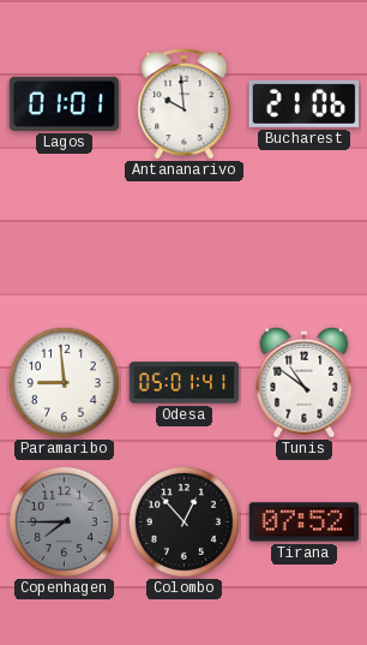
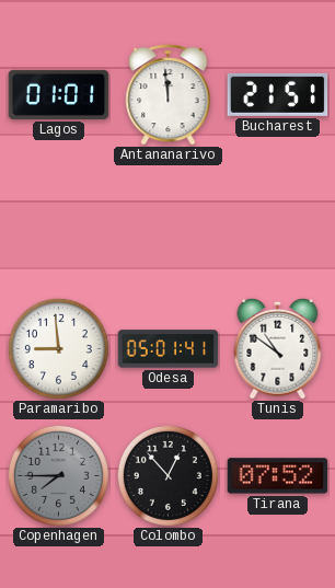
Antananarivo: 9:59 -> 11:59
Bucharest: 21:06 -> 21:51
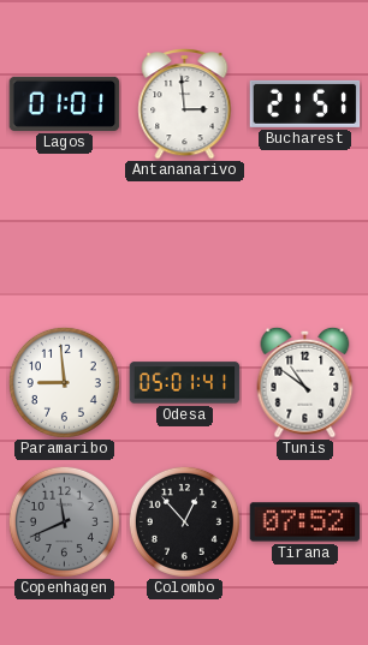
Antananarivo: 11:59 -> 2:59
Copenhagen: 7:45 -> 11:41
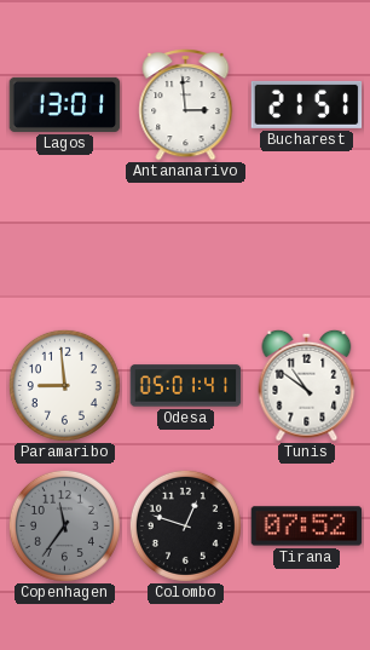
Lagos: 01:01 -> 13:01
Copenhagen: 11:41 -> 11:36
Colombo: 12:53 -> 12:48
